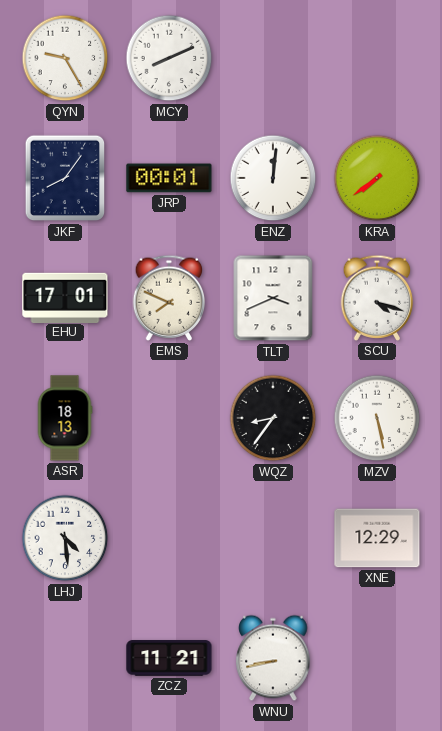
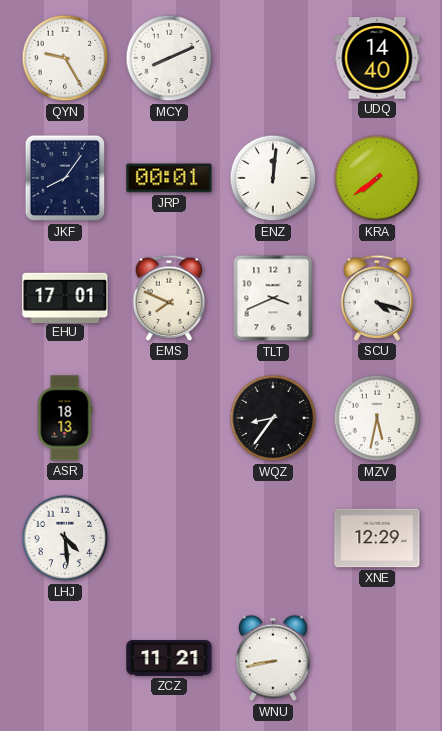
UDQ: none -> 14:40
MZV: 5:28 -> 5:32
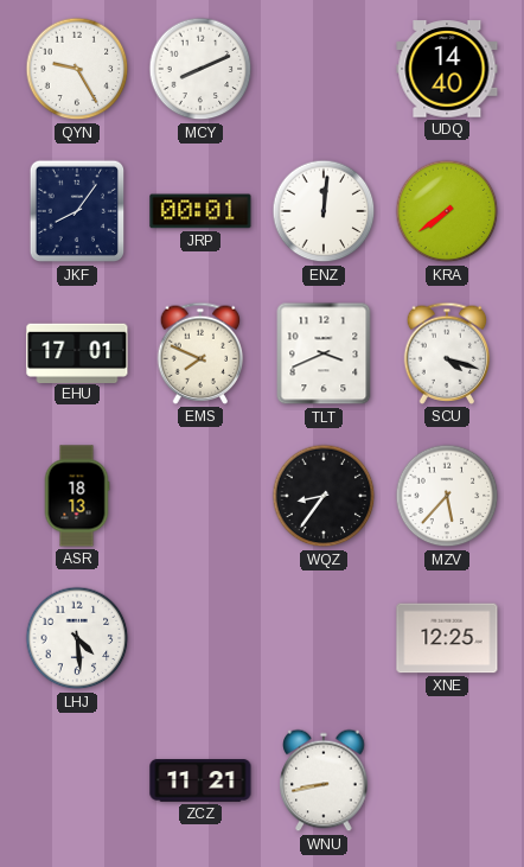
MZV: 5:32 -> 5:37
XNE: 12:29 -> 12:25
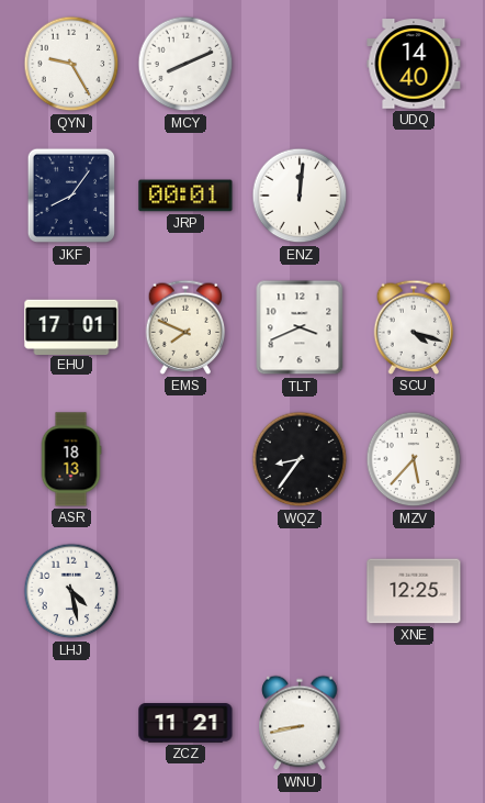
KRA: 7:39 -> none
LHJ: 4:29 -> 4:28
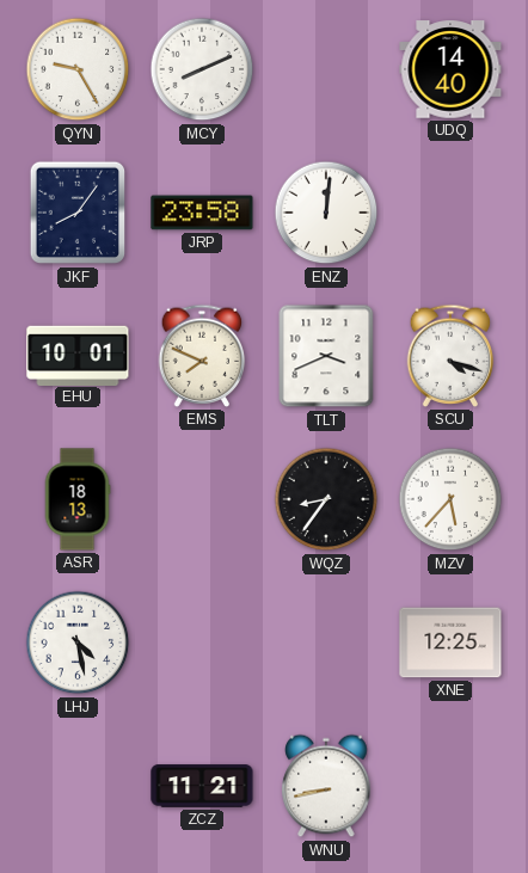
JRP: 00:01 -> 23:58
EHU: 17:01 -> 10:01
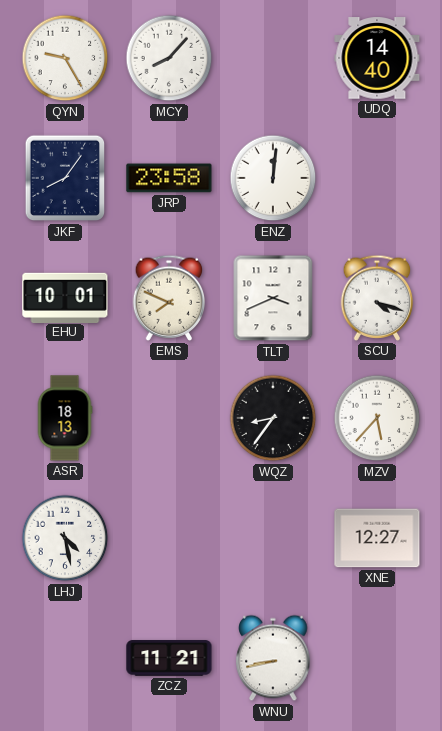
MCY: 8:11 -> 8:07
XNE: 12:25 -> 12:27
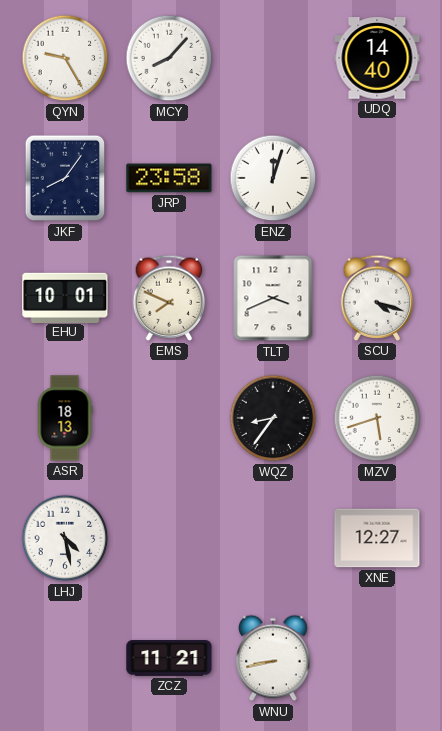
ENZ: 12:01 -> 12:03
MZV: 5:37 -> 5:42
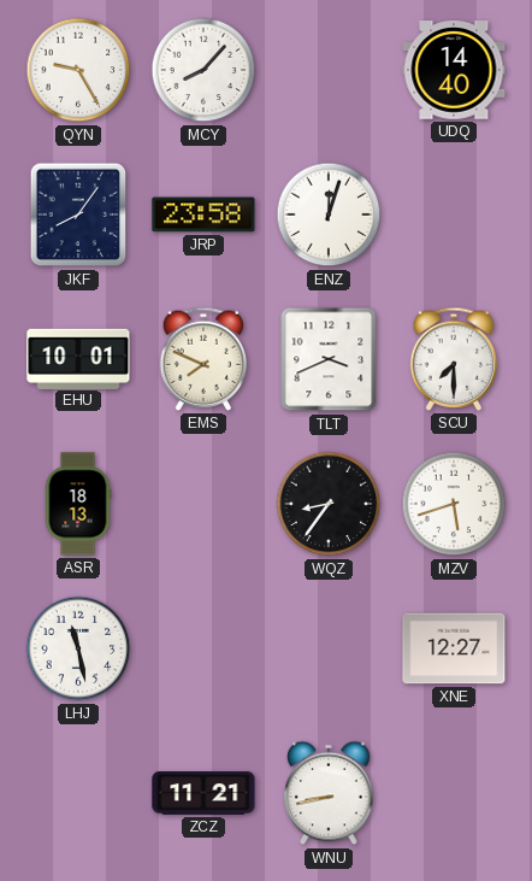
SCU: 4:18 -> 7:30
LHJ: 4:28 -> 11:28
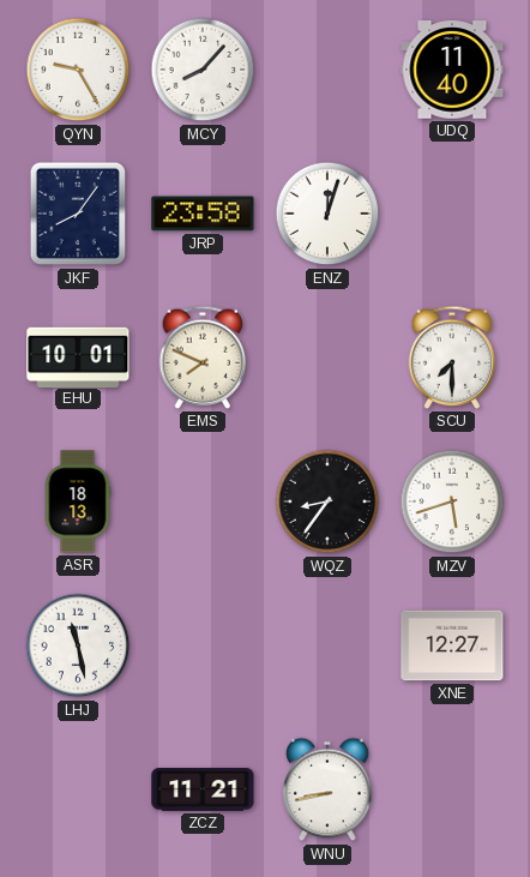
UDQ: 14:40 -> 11:40
TLT: 3:41 -> none
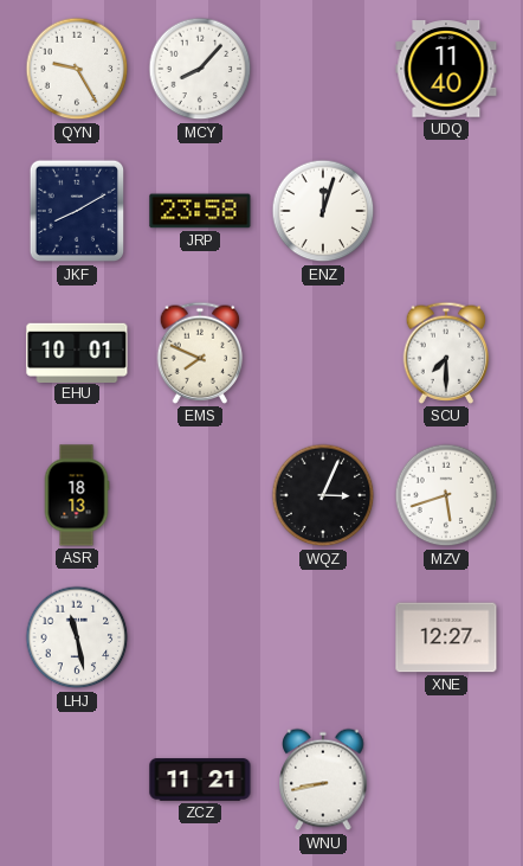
JKF: 8:06 -> 8:10
WQZ: 8:36 -> 3:04
